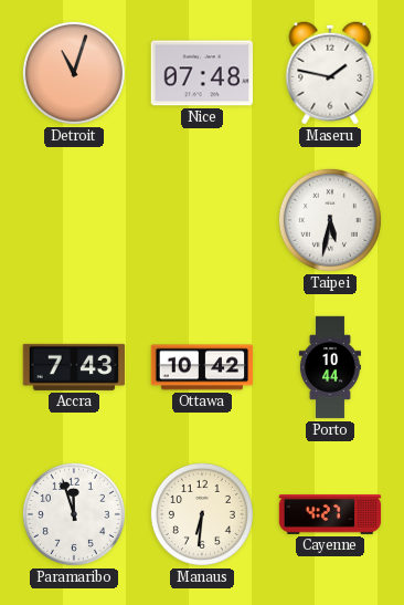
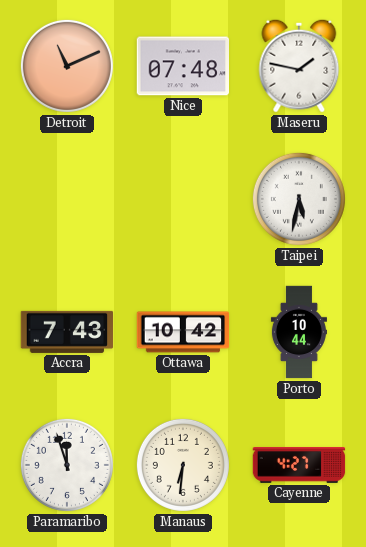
Detroit: 11:03 -> 11:11
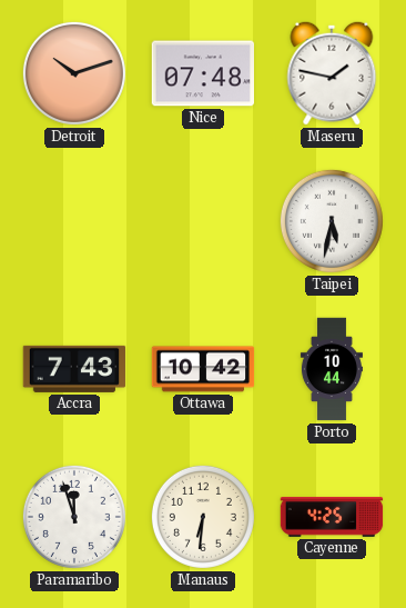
Detroit: 11:11 -> 10:12
Cayenne: 4:27 -> 4:25
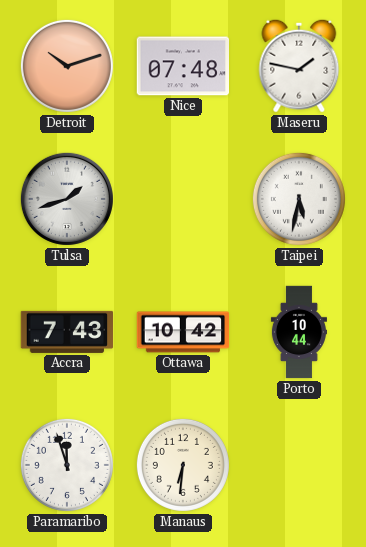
Tulsa: none -> 1:42
Cayenne: 4:25 -> none
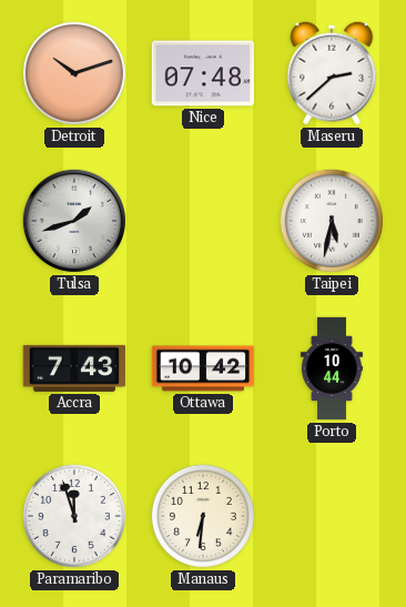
Maseru: 1:47 -> 2:38
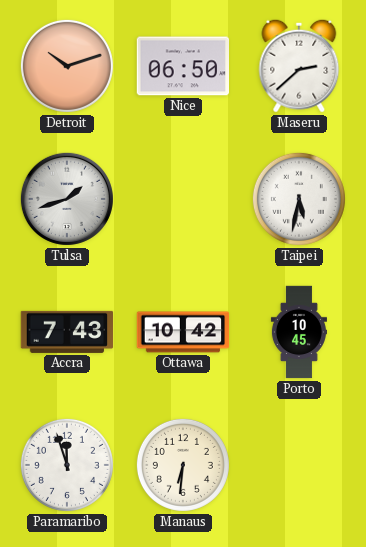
Nice: 07:48 -> 06:50
Porto: 10:44 -> 10:45
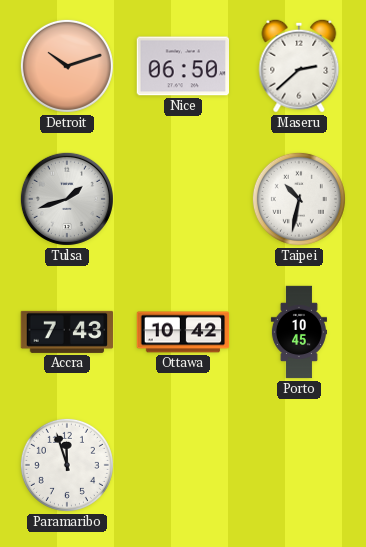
Taipei: 5:32 -> 10:32
Manaus: 6:31 -> none
